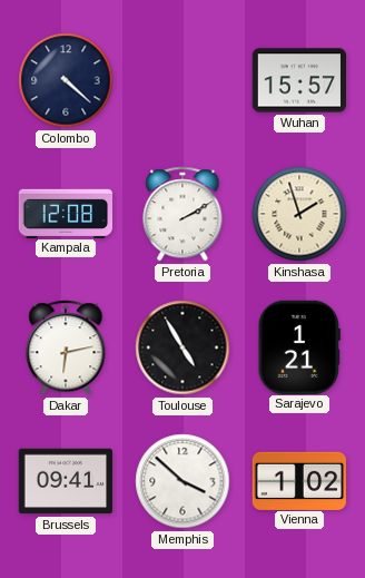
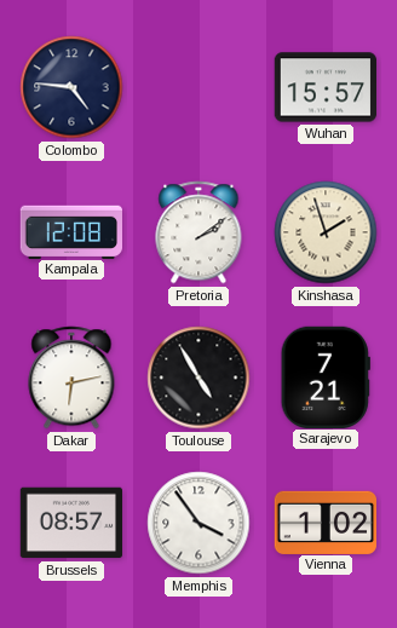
Colombo: 4:22 -> 4:46
Pretoria: 2:10 -> 2:09
Sarajevo: 1:21 -> 7:21
Brussels: 09:41 -> 08:57
Memphis: 3:52 -> 3:54
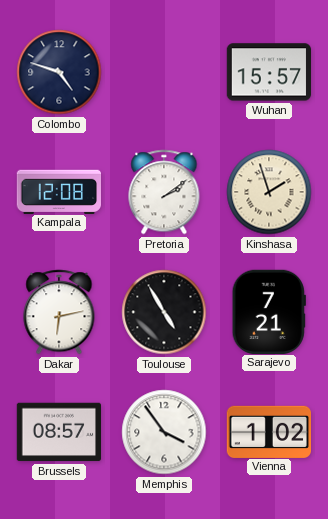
Colombo: 4:46 -> 4:48
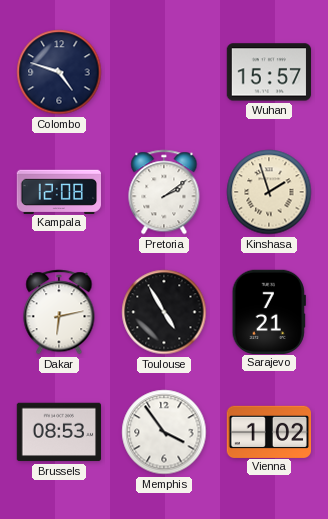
Brussels: 08:57 -> 08:53
